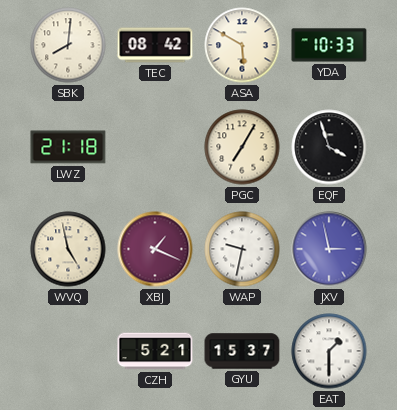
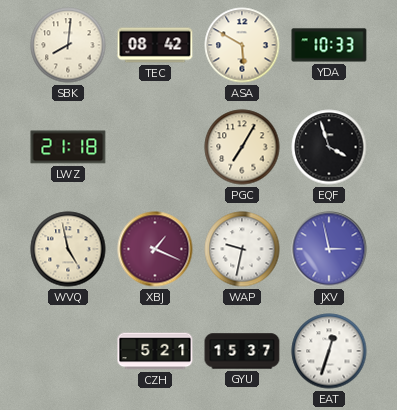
EAT: 1:30 -> 12:33
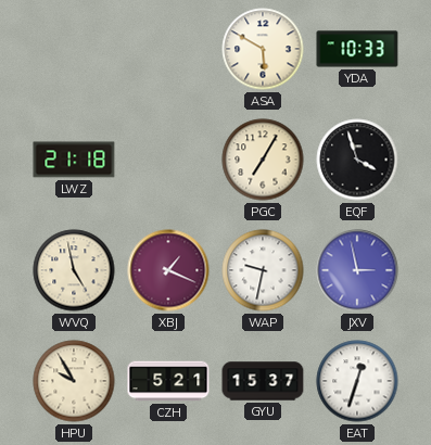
SBK: 8:01 -> none
TEC: 08:42 -> none
HPU: none -> 9:55
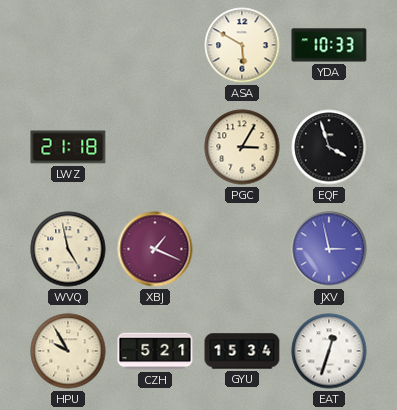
PGC: 7:05 -> 3:05
WAP: 9:32 -> none
GYU: 15:37 -> 15:34
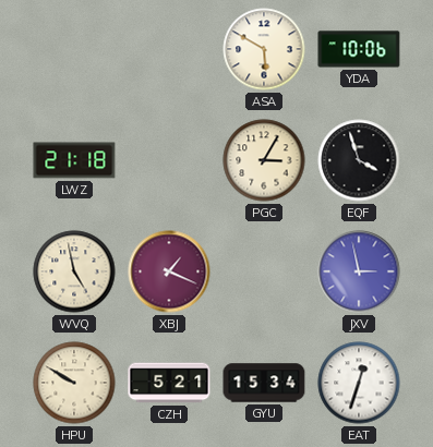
YDA: 10:33 -> 10:06
HPU: 9:55 -> 9:50
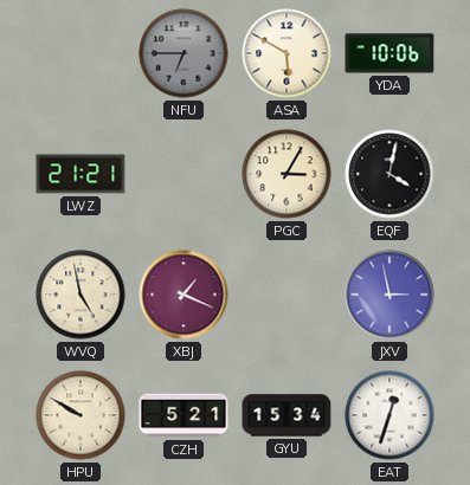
NFU: none -> 6:45
LWZ: 21:18 -> 21:21
EQF: 3:57 -> 4:02
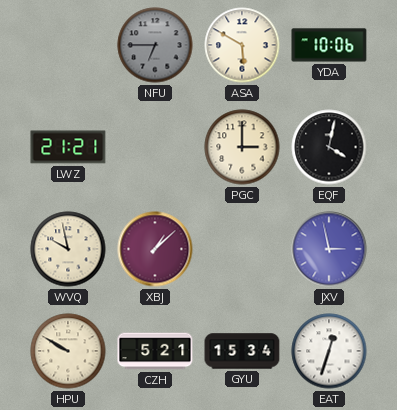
PGC: 3:05 -> 3:00
WVQ: 4:58 -> 9:58
XBJ: 1:19 -> 1:08
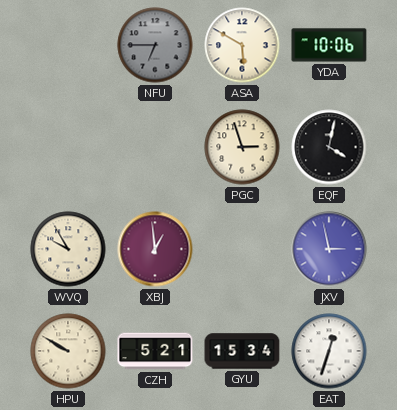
LWZ: 21:21 -> none
PGC: 3:00 -> 2:57
WVQ: 9:58 -> 9:55
XBJ: 1:08 -> 12:59
